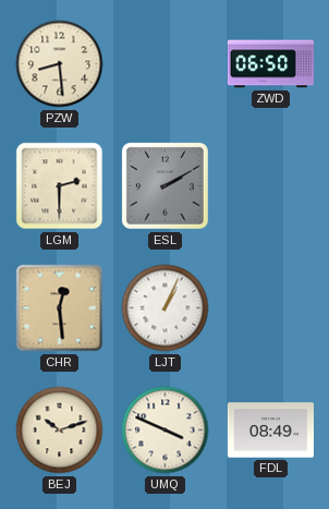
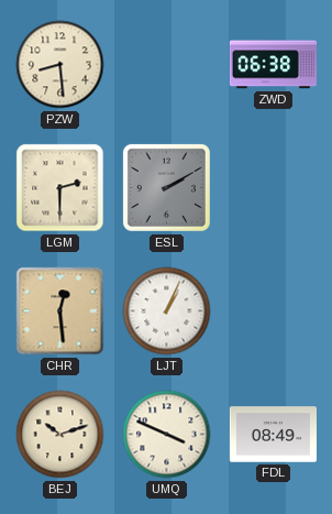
ZWD: 06:50 -> 06:38
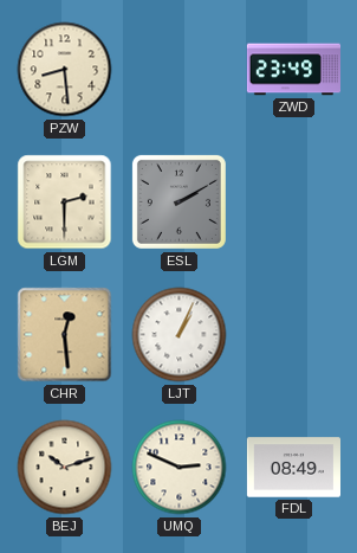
ZWD: 06:38 -> 23:49
UMQ: 3:49 -> 2:49
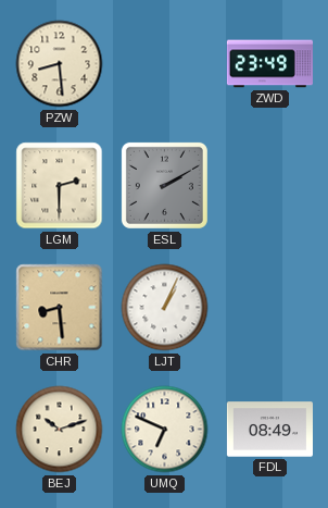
CHR: 12:29 -> 8:29
UMQ: 2:49 -> 6:49
